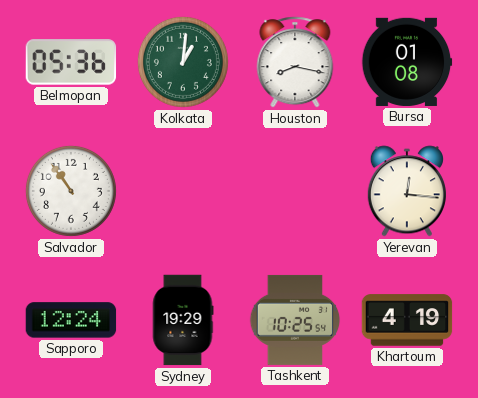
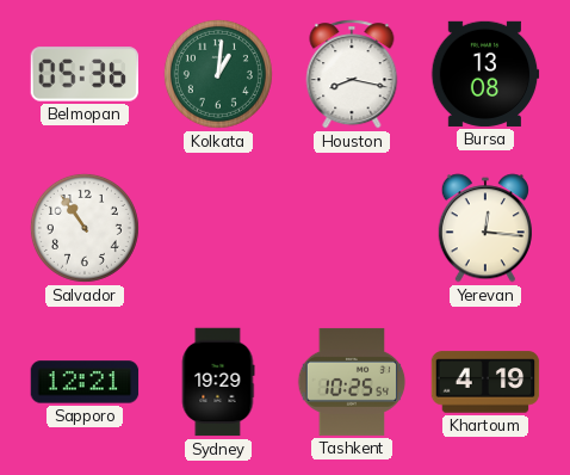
Bursa: 01:08 -> 13:08
Sapporo: 12:24 -> 12:21
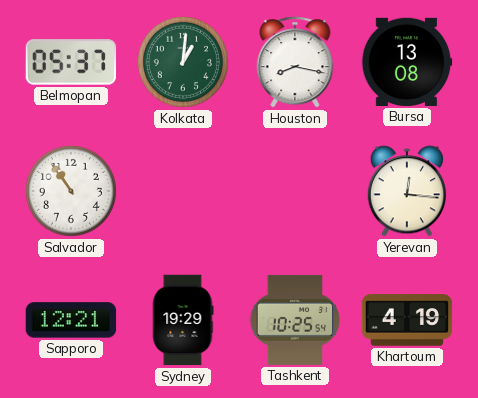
Belmopan: 05:36 -> 05:37
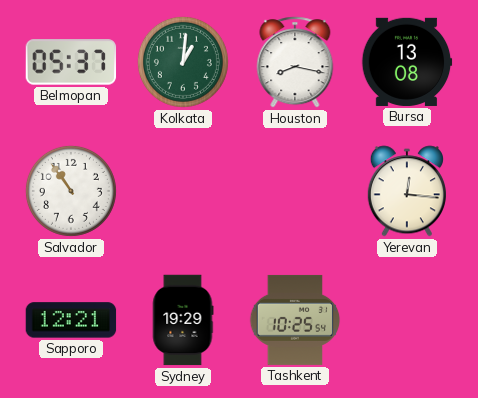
Khartoum: 4:19 -> none
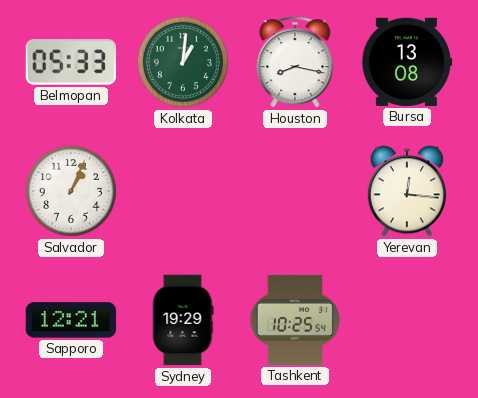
Belmopan: 05:37 -> 05:33
Salvador: 10:54 -> 1:04
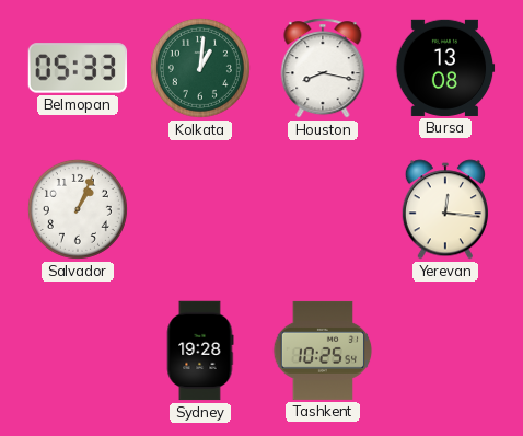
Sapporo: 12:21 -> none
Sydney: 19:29 -> 19:28
